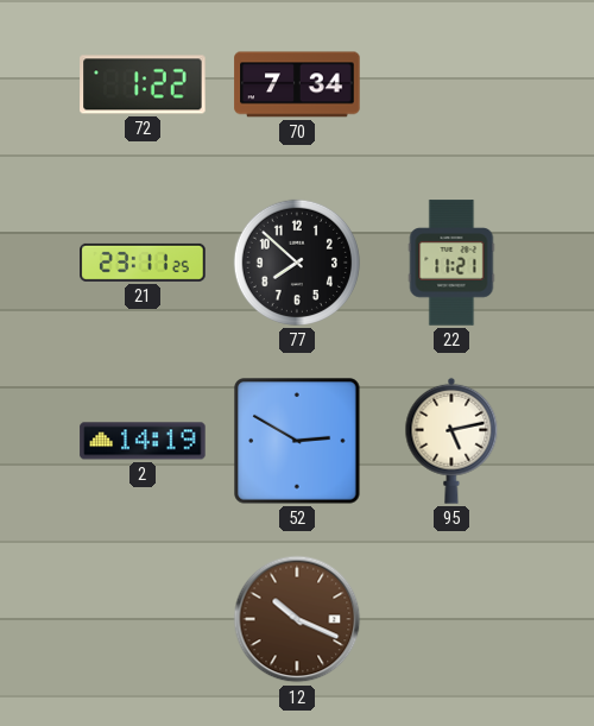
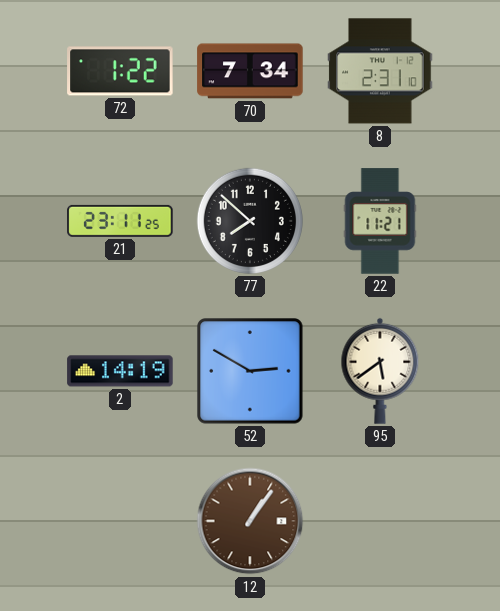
8: none -> 2:31
95: 5:13 -> 5:39
12: 10:19 -> 1:06
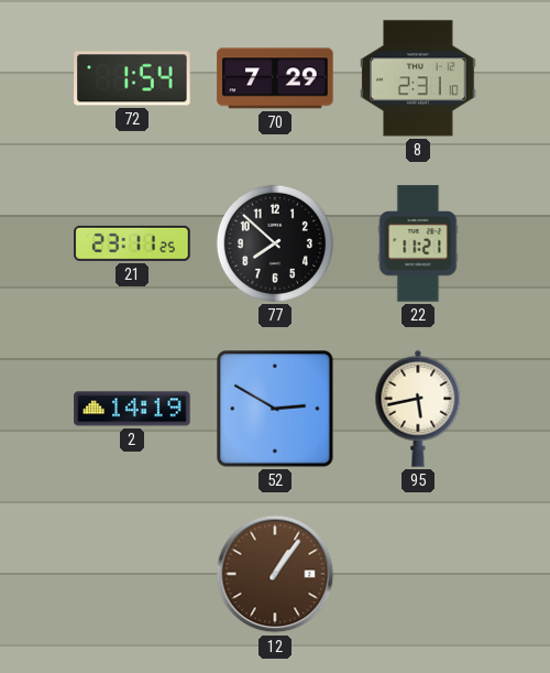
72: 1:22 -> 1:54
70: 7:34 -> 7:29
95: 5:39 -> 5:43
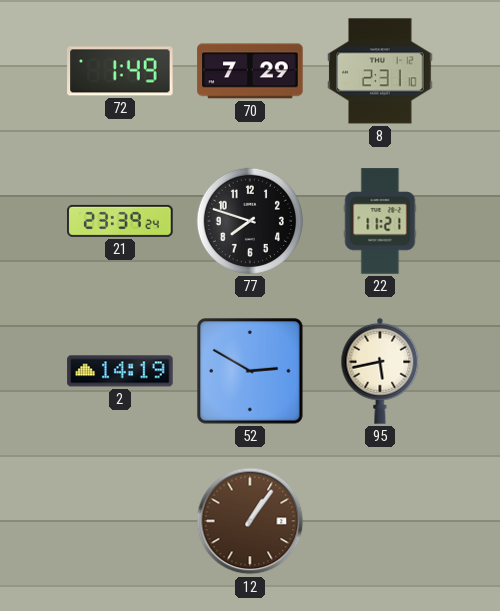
72: 1:54 -> 1:49
21: 23:11 -> 23:39
77: 7:52 -> 7:48
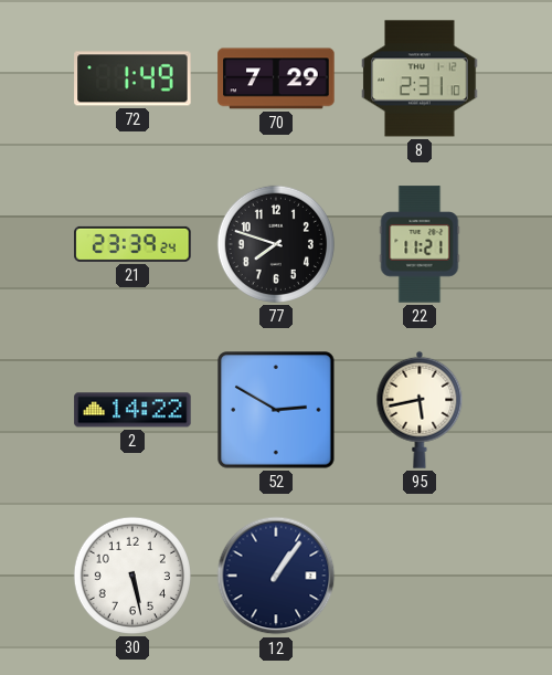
2: 14:19 -> 14:22
30: none -> 5:28
12 dial: brown -> navy
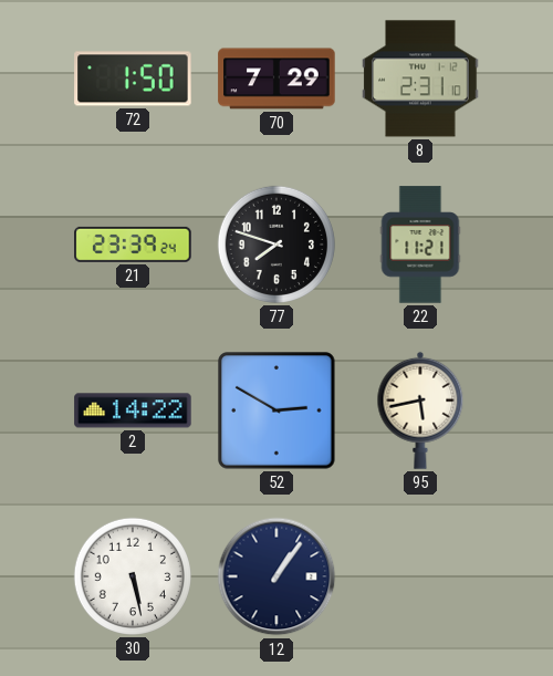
72: 1:49 -> 1:50
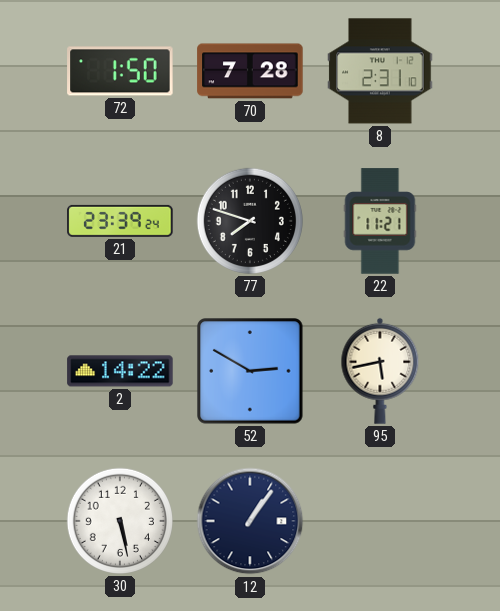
70: 7:29 -> 7:28
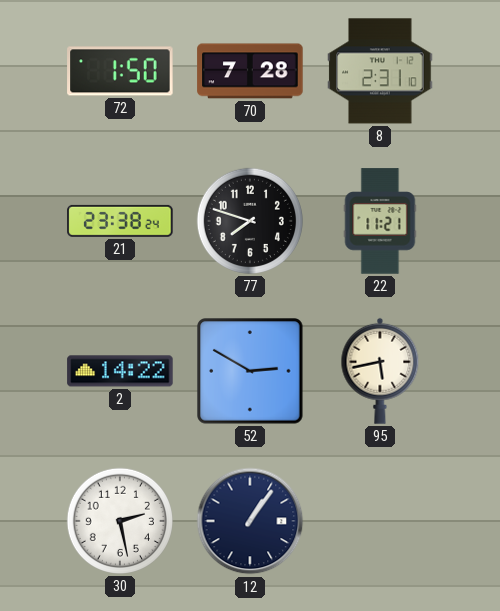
21: 23:39 -> 23:38
30: 5:28 -> 2:28
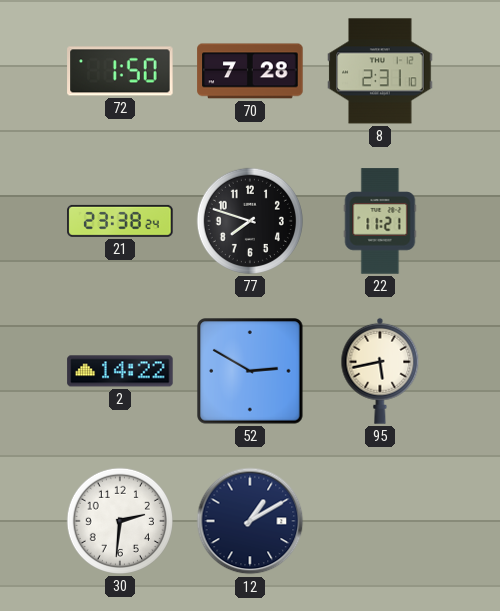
30: 2:28 -> 2:31
12: 1:06 -> 1:10
